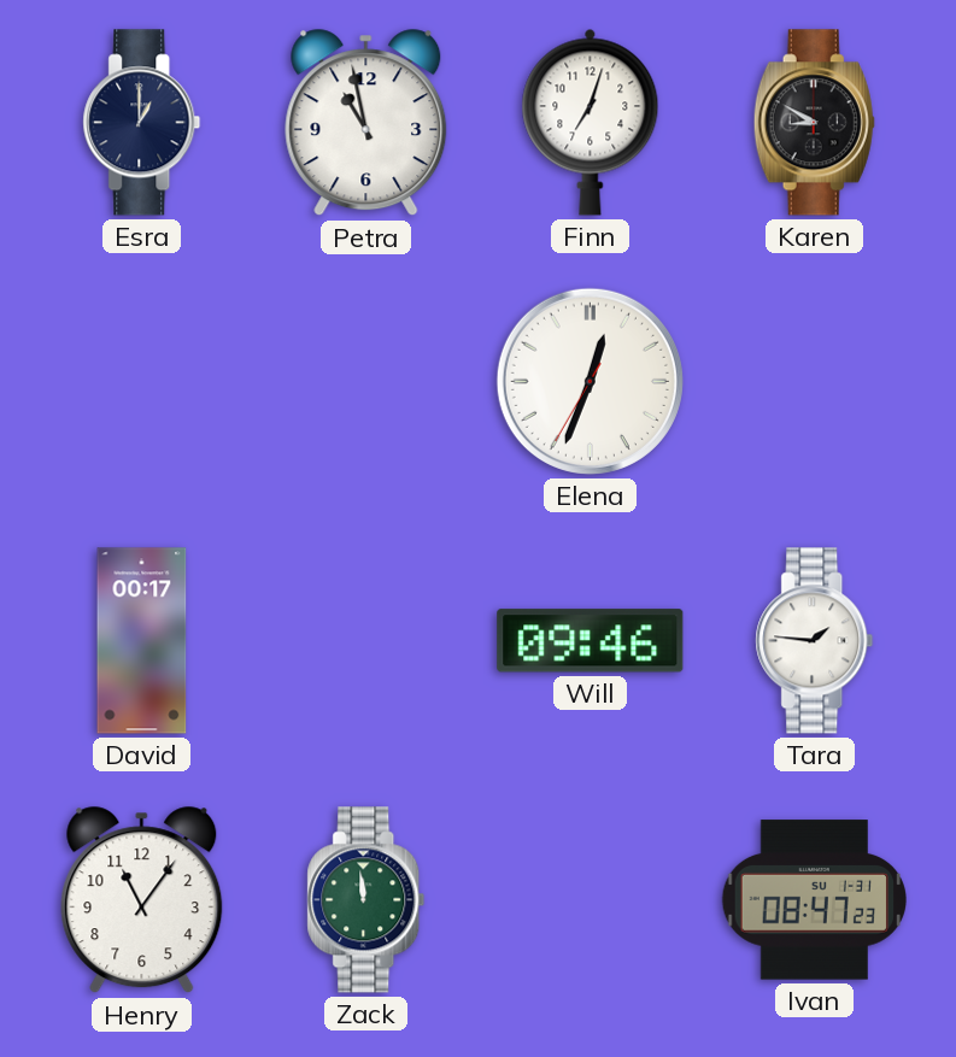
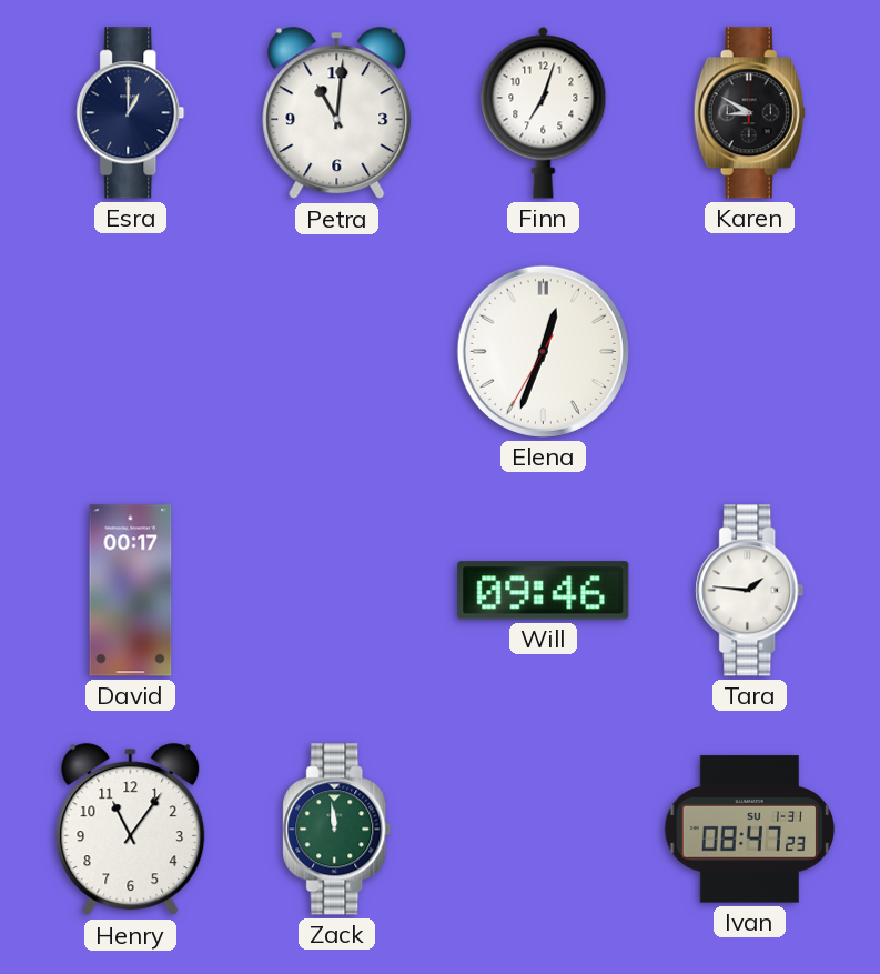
Petra: 10:58 -> 11:01
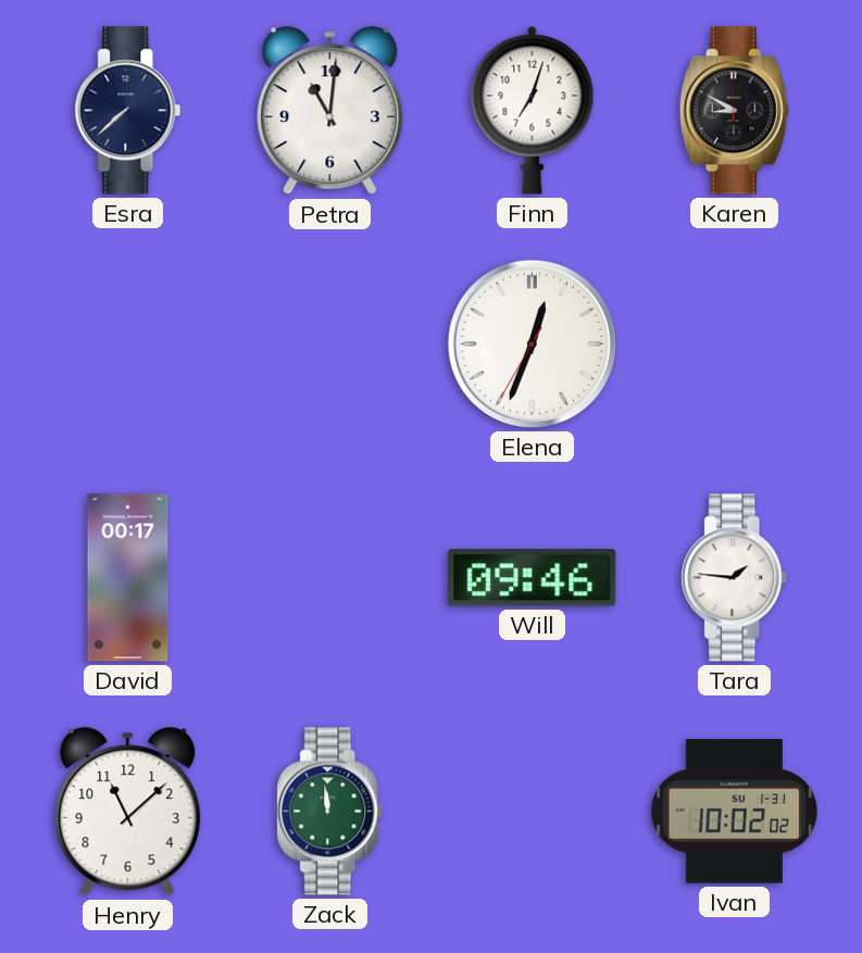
Esra: 1:00 -> 7:38
Henry: 11:06 -> 11:08
Ivan: 08:47 -> 10:02
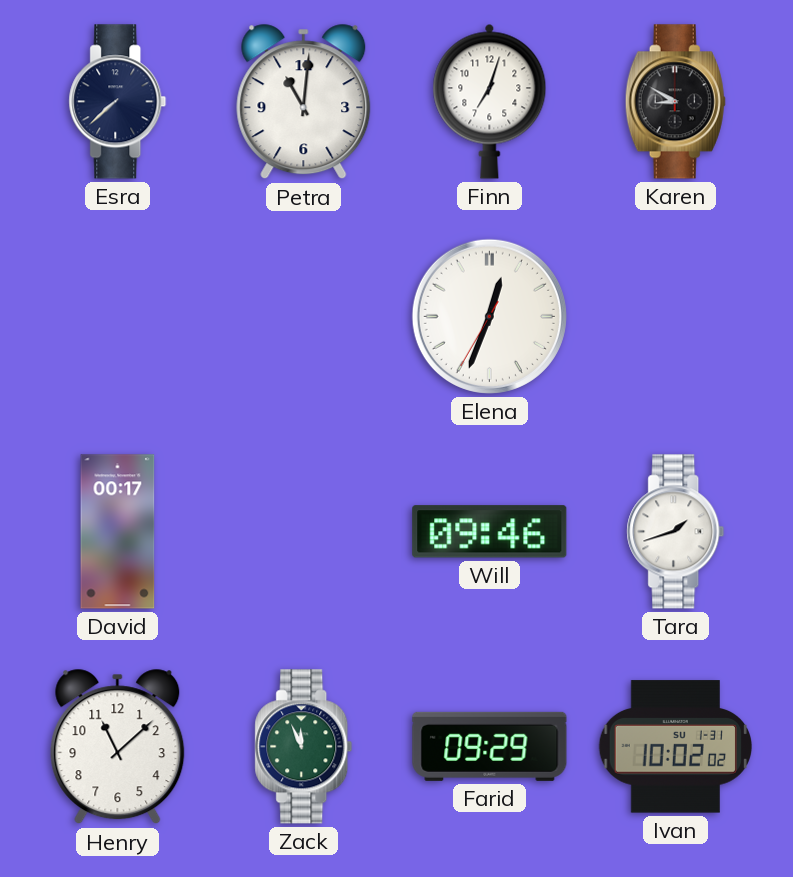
Tara: 1:46 -> 1:42
Zack: 11:59 -> 11:56
Farid: none -> 09:29
